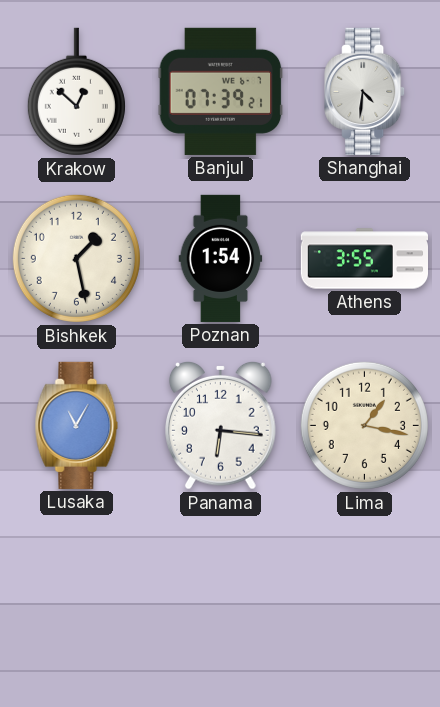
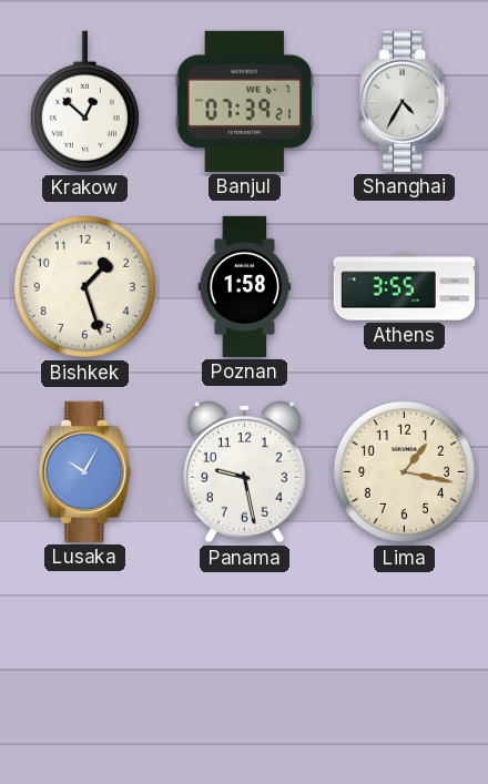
Shanghai: 4:31 -> 4:35
Bishkek: 1:28 -> 1:27
Poznan: 1:54 -> 1:58
Lusaka: 11:05 -> 10:05
Panama: 6:16 -> 9:28
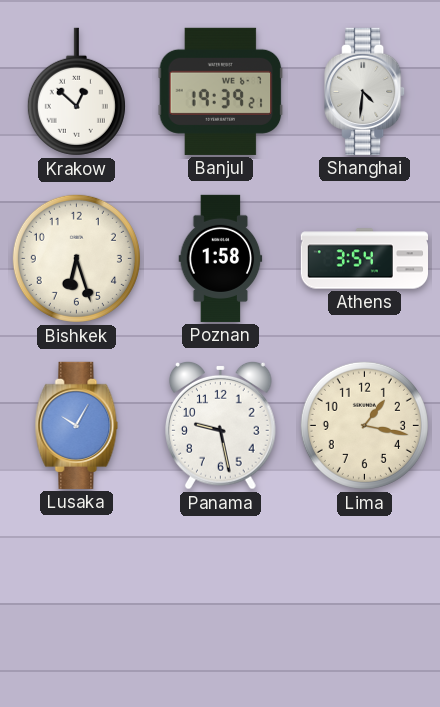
Banjul: 07:39 -> 19:39
Shanghai: 4:35 -> 4:31
Bishkek: 1:27 -> 6:27
Athens: 3:55 -> 3:54
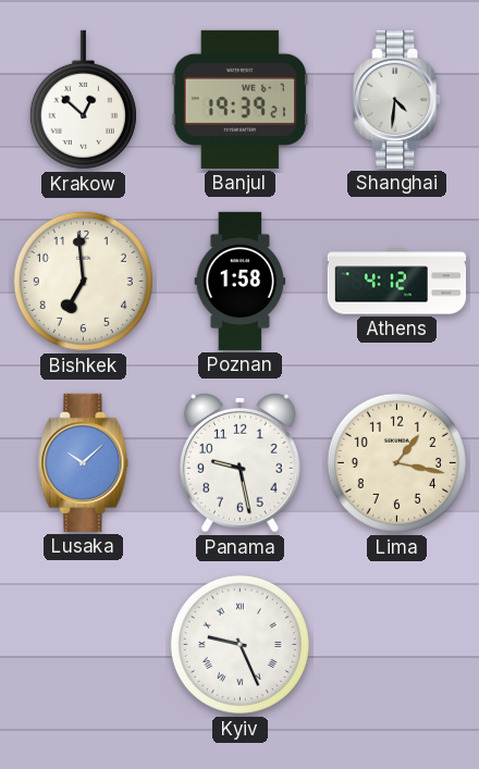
Bishkek: 6:27 -> 6:59
Athens: 3:54 -> 4:12
Lusaka: 10:05 -> 10:08
Kyiv: none -> 9:26
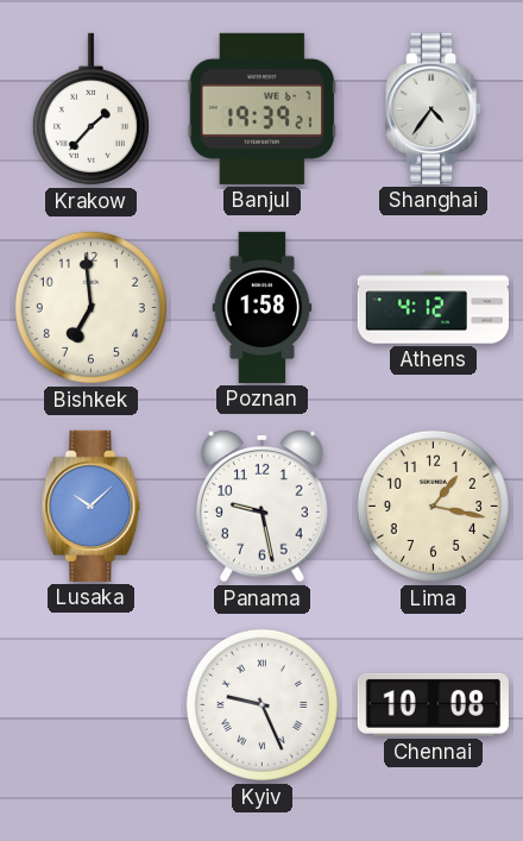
Krakow: 12:52 -> 1:37
Shanghai: 4:31 -> 4:36
Chennai: none -> 10:08
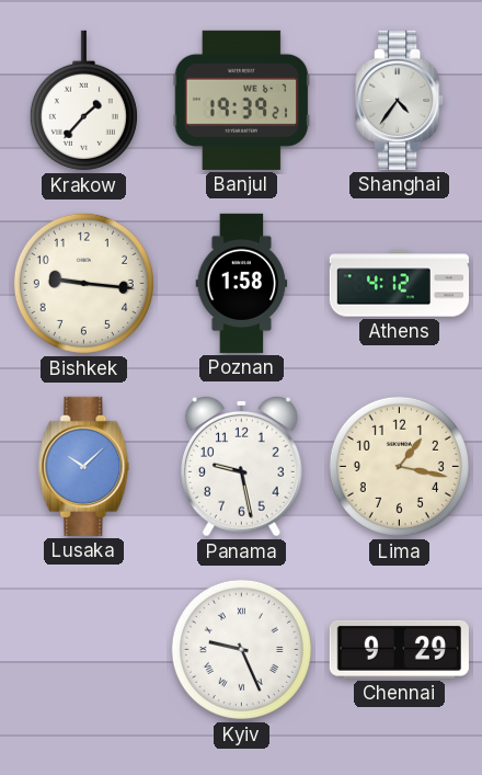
Bishkek: 6:59 -> 9:16
Chennai: 10:08 -> 9:29
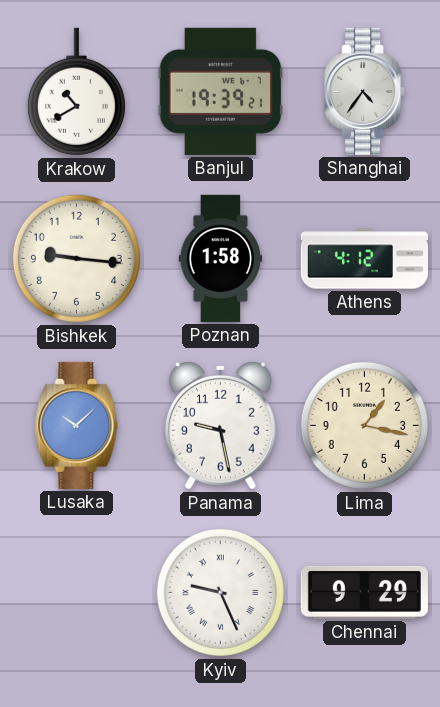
Krakow: 1:37 -> 10:40
